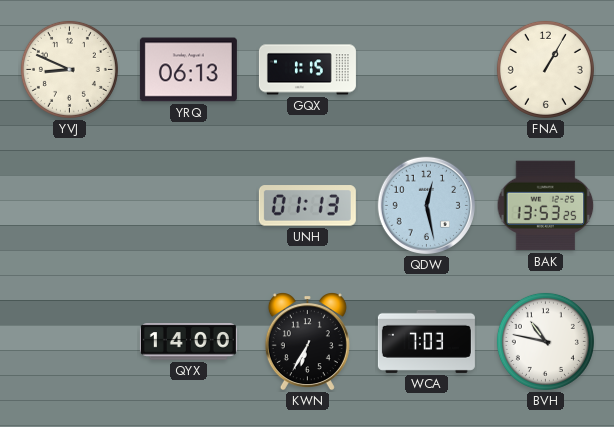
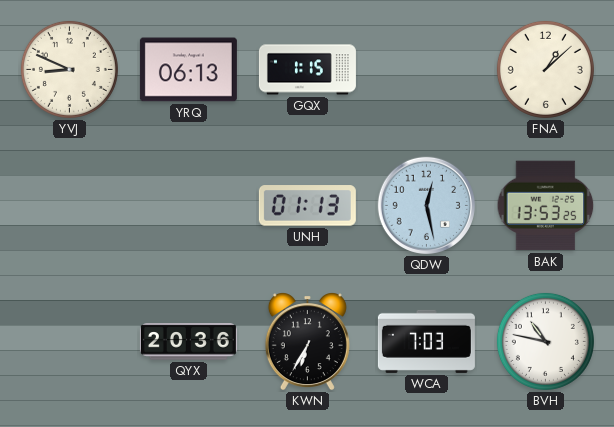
FNA: 1:05 -> 1:08
QYX: 14:00 -> 20:36
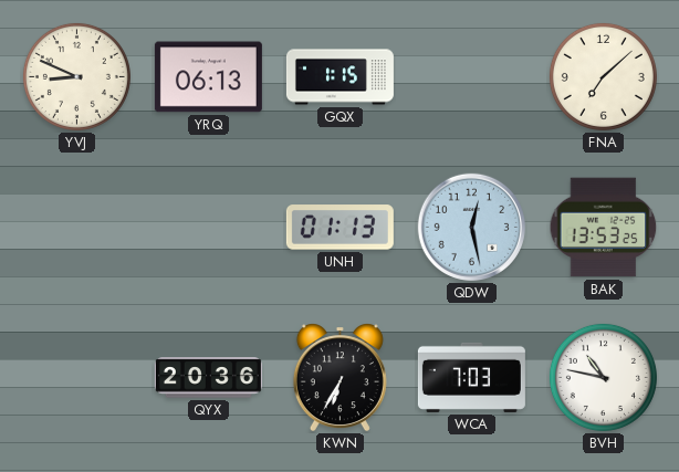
FNA: 1:08 -> 7:08
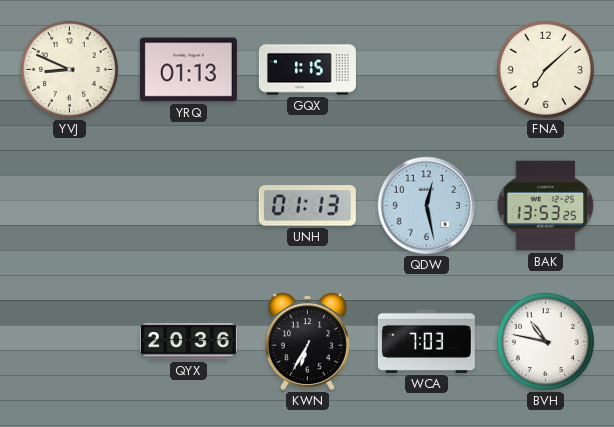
YRQ: 06:13 -> 01:13
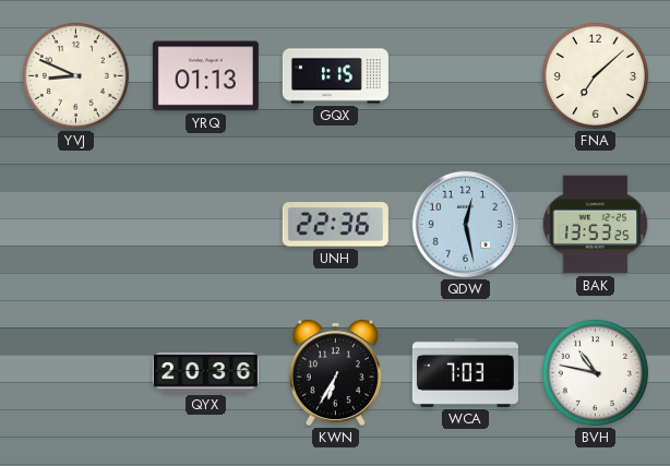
UNH: 01:13 -> 22:36
